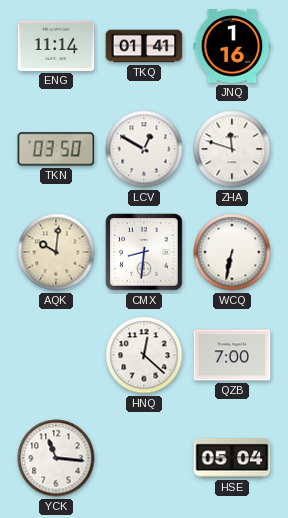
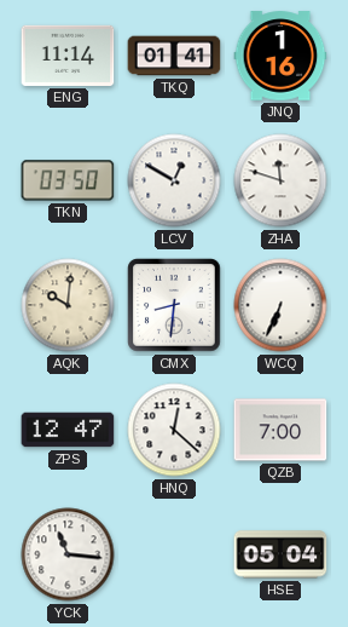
WCQ: 6:32 -> 6:34
ZPS: none -> 12:47
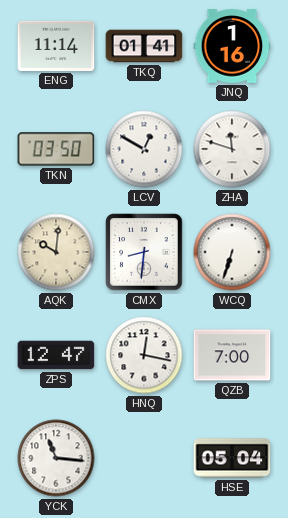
WCQ: 6:34 -> 6:33
HNQ: 12:22 -> 12:17
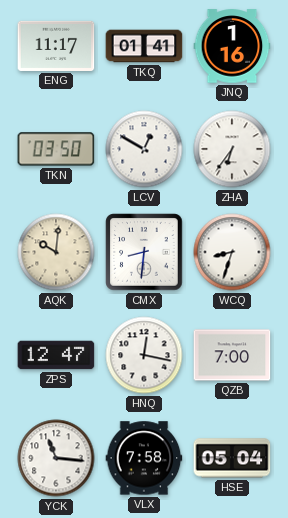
ENG: 11:14 -> 11:17
ZHA: 11:48 -> 6:36
WCQ: 6:33 -> 8:33
VLX: none -> 7:58
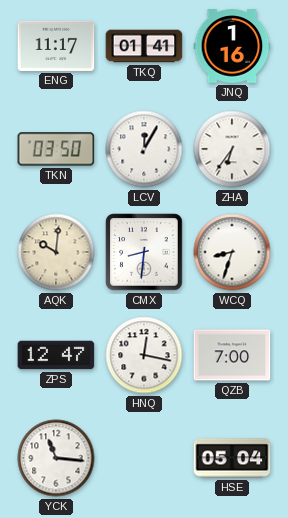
LCV: 12:50 -> 12:05
VLX: 7:58 -> none
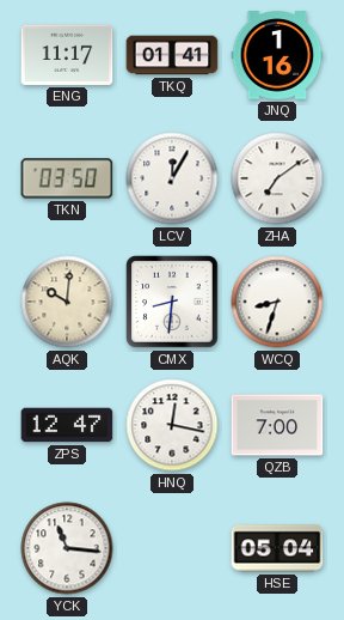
ZHA: 6:36 -> 7:09
